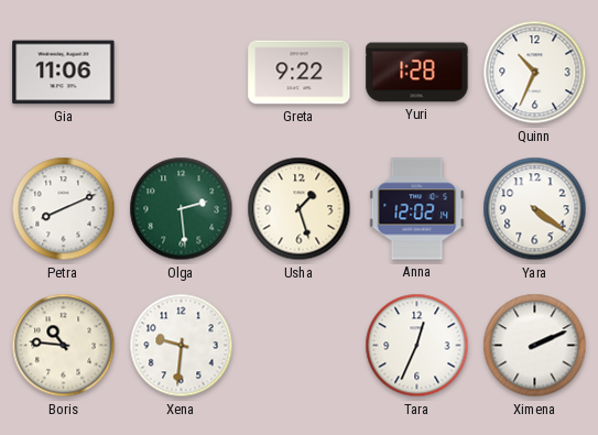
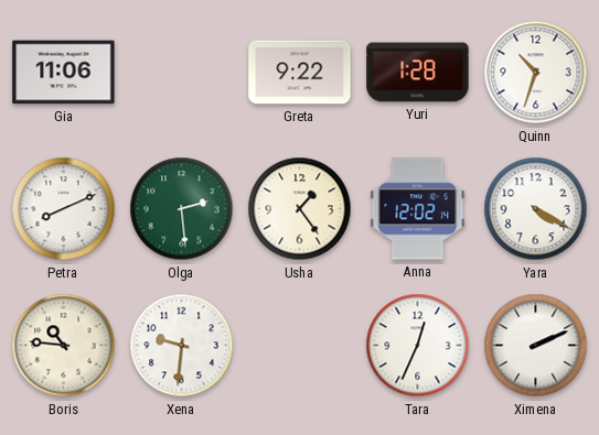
Quinn: 10:34 -> 10:33
Usha: 1:27 -> 1:24
Yara: 4:21 -> 4:20
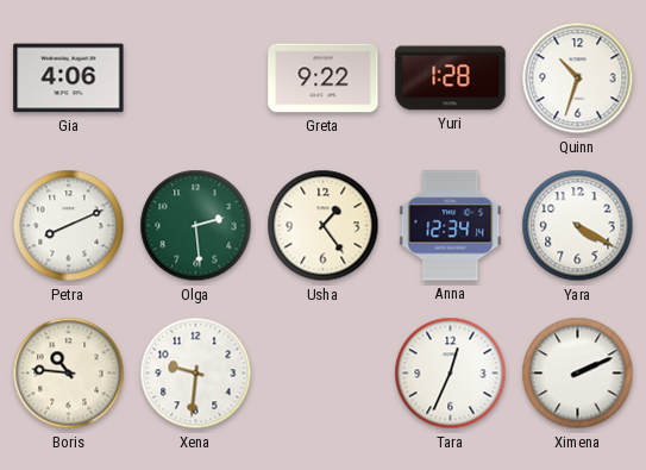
Gia: 11:06 -> 4:06
Anna: 12:02 -> 12:34
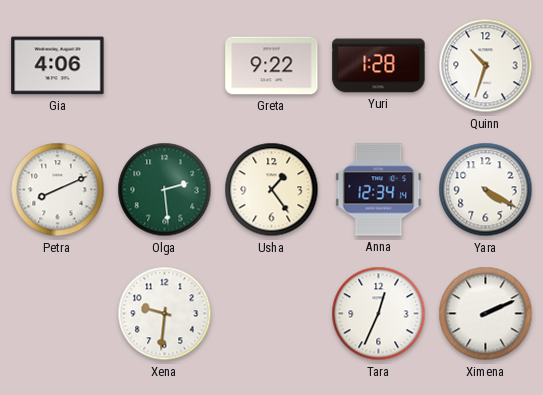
Boris: 10:46 -> none
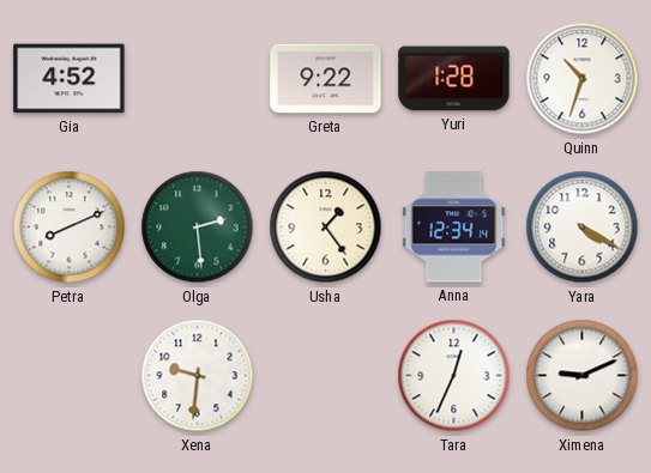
Gia: 4:06 -> 4:52
Ximena: 2:11 -> 9:11
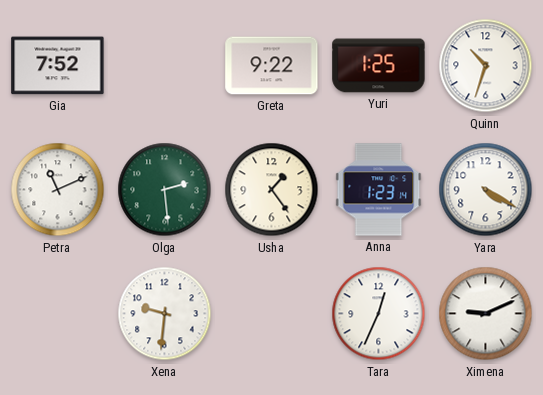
Gia: 4:52 -> 7:52
Yuri: 1:28 -> 1:25
Petra: 8:11 -> 11:11
Anna: 12:34 -> 1:23
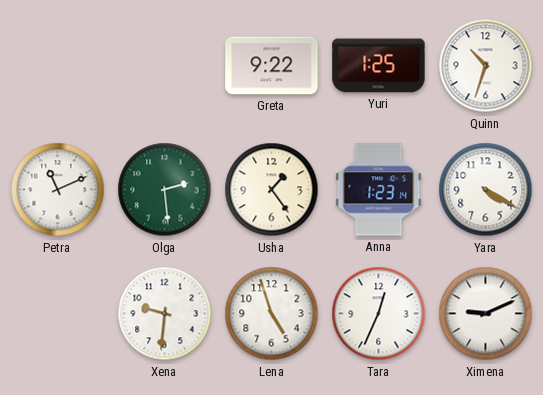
Gia: 7:52 -> none
Lena: none -> 4:57
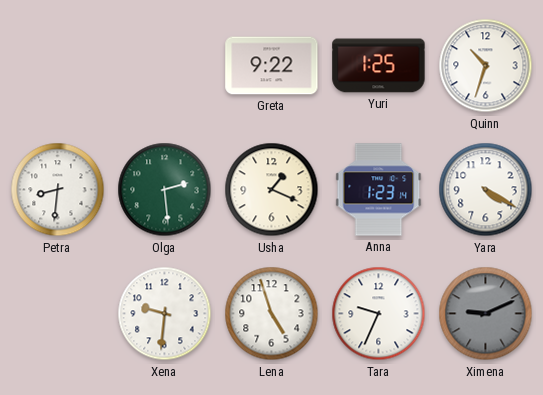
Petra: 11:11 -> 8:31
Usha: 1:24 -> 1:19
Tara: 12:34 -> 9:34
Ximena dial: white -> grey
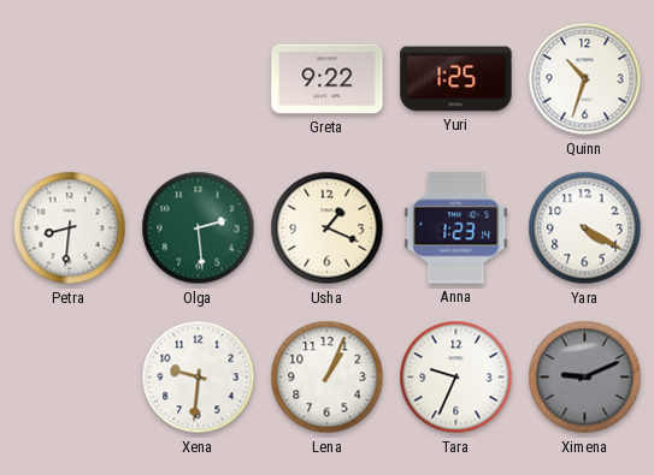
Lena: 4:57 -> 1:04
